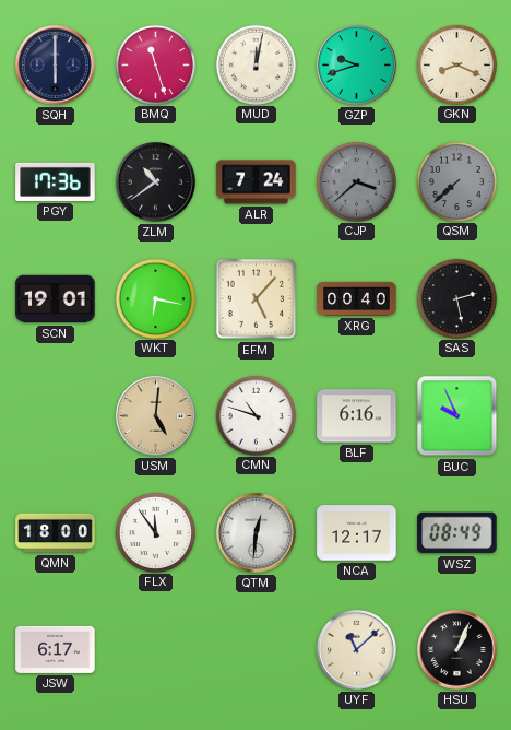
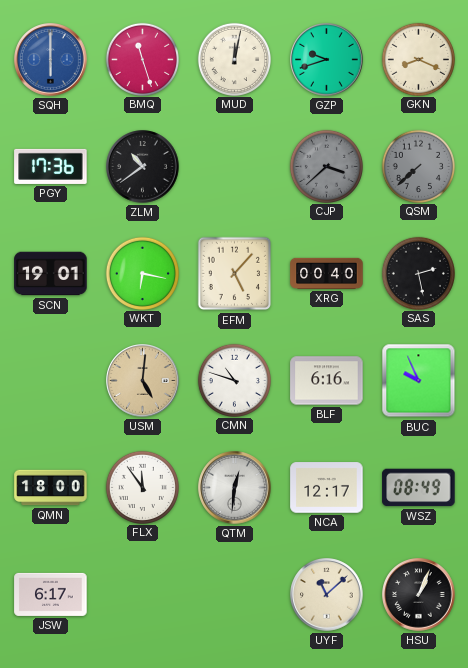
SQH dial: navy -> blue
ALR: 7:24 -> none
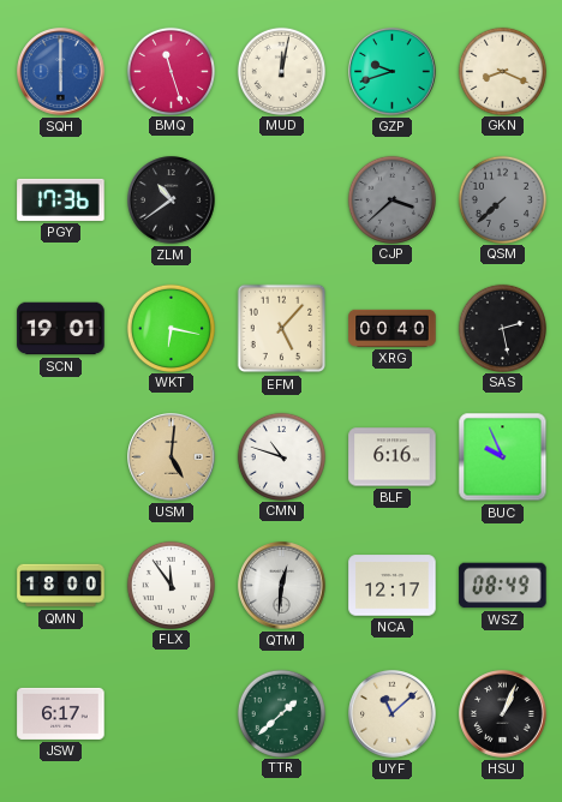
TTR: none -> 1:38
